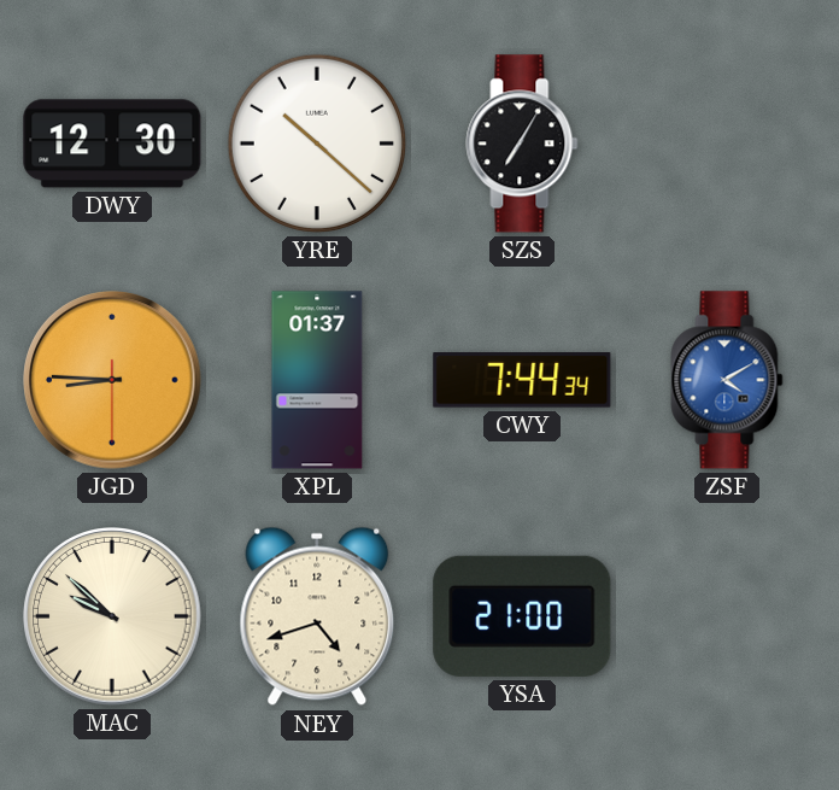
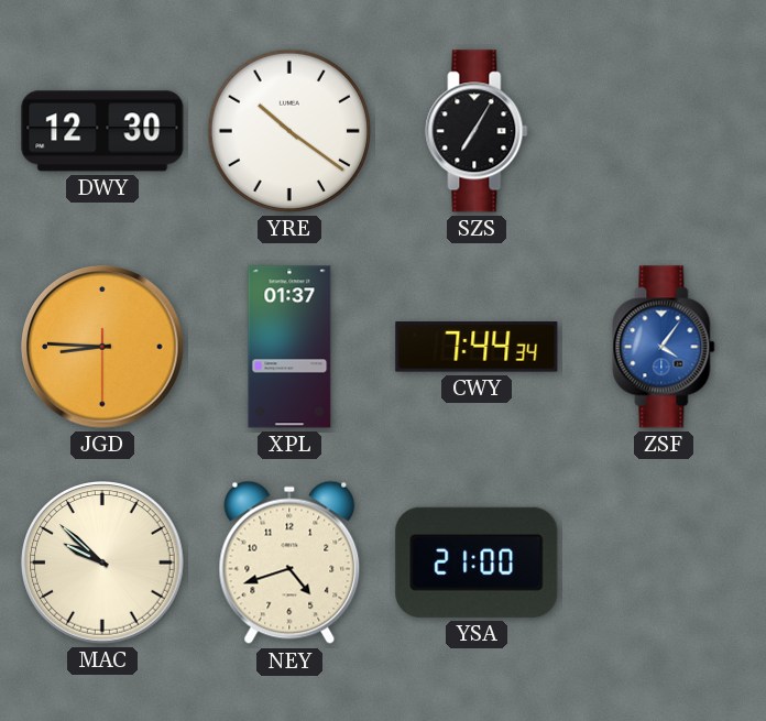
YRE: 10:22 -> 10:21
ZSF: 4:10 -> 4:06
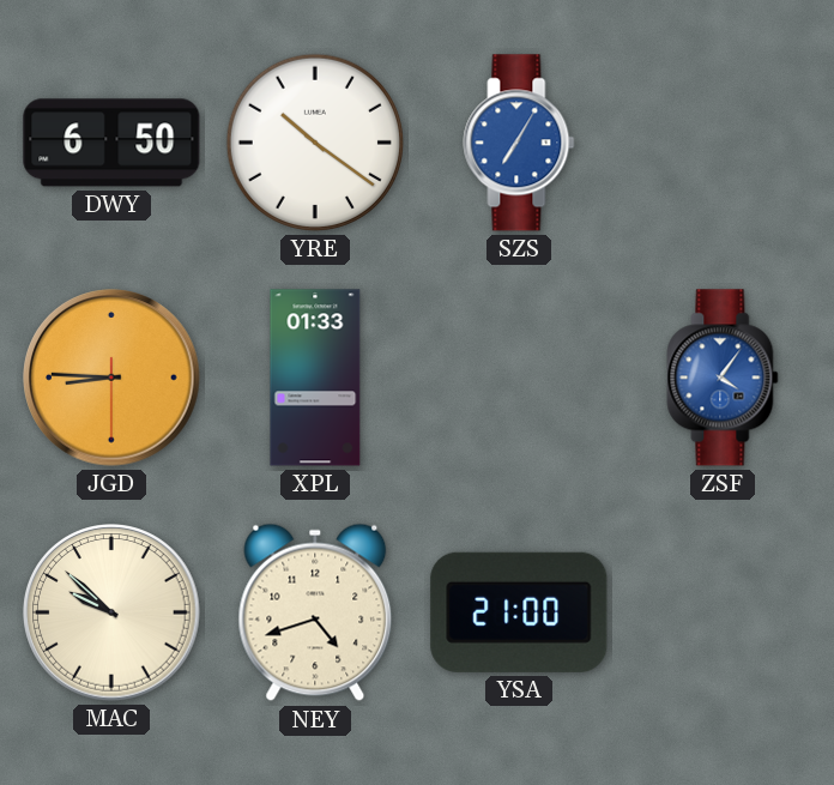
DWY: 12:30 -> 6:50
SZS dial: black -> blue
XPL: 01:37 -> 01:33
CWY: 7:44 -> none
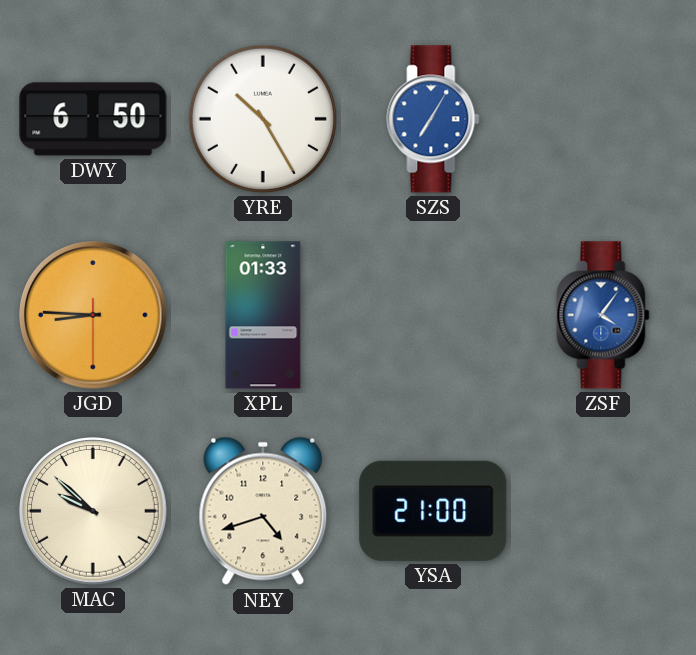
YRE: 10:21 -> 10:25
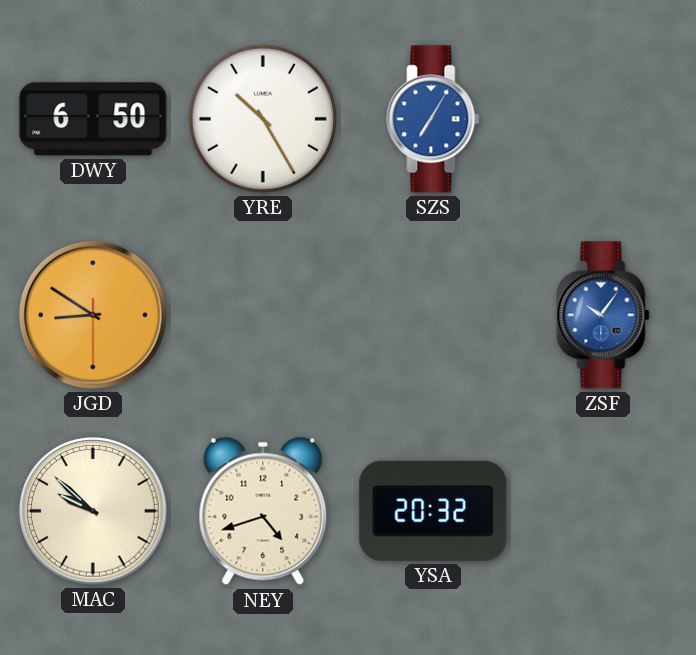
JGD: 8:45 -> 8:50
XPL: 01:33 -> none
ZSF: 4:06 -> 10:06
YSA: 21:00 -> 20:32
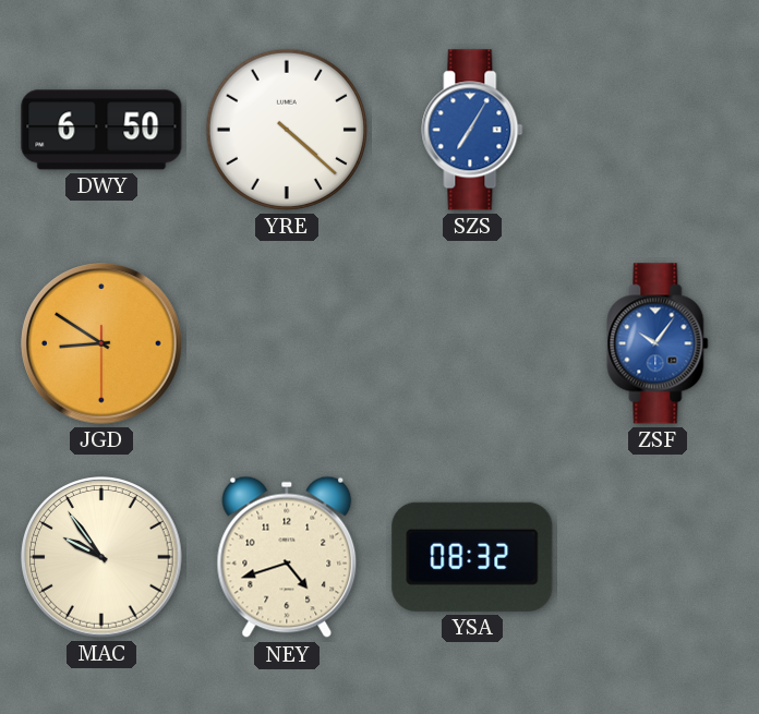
YRE: 10:25 -> 4:22
MAC: 9:52 -> 9:54
YSA: 20:32 -> 08:32
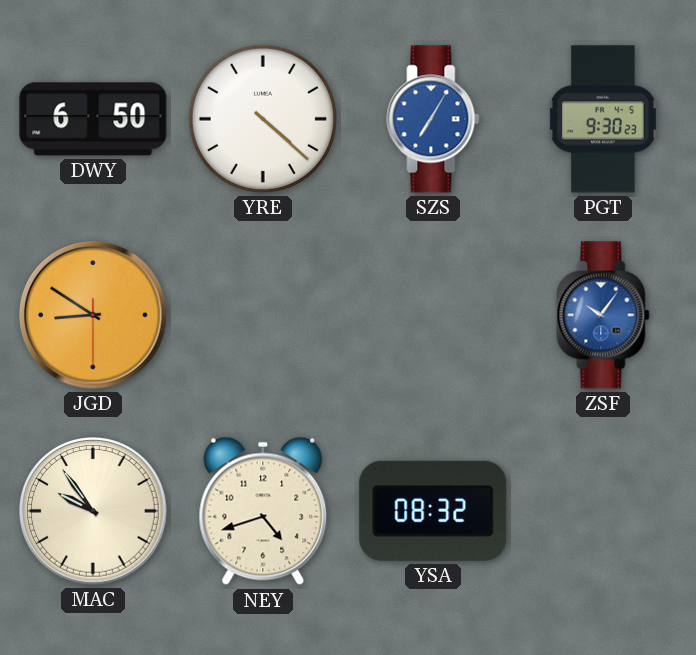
PGT: none -> 9:30
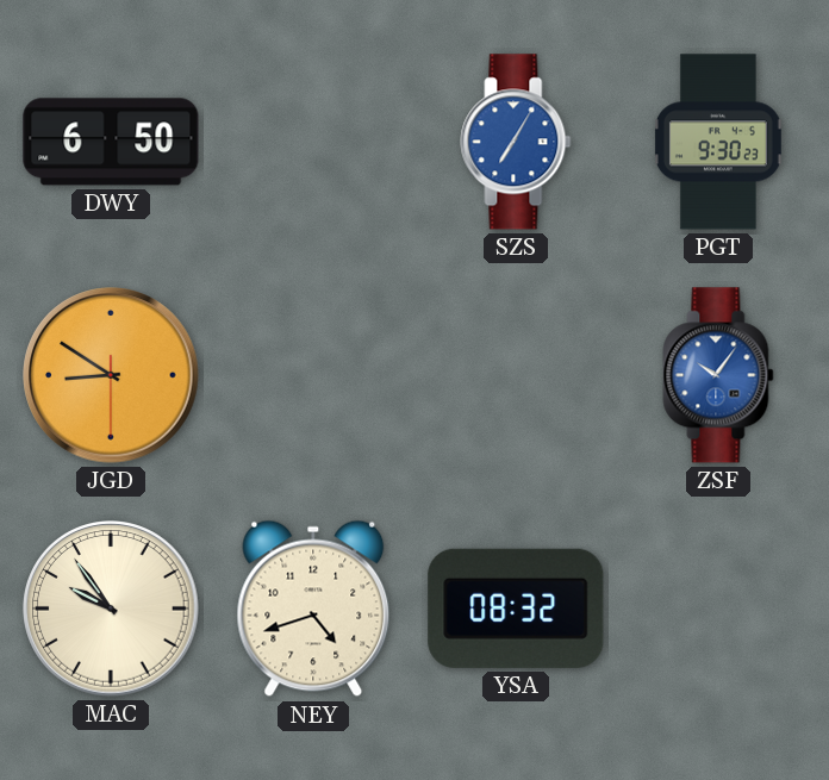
YRE: 4:22 -> none
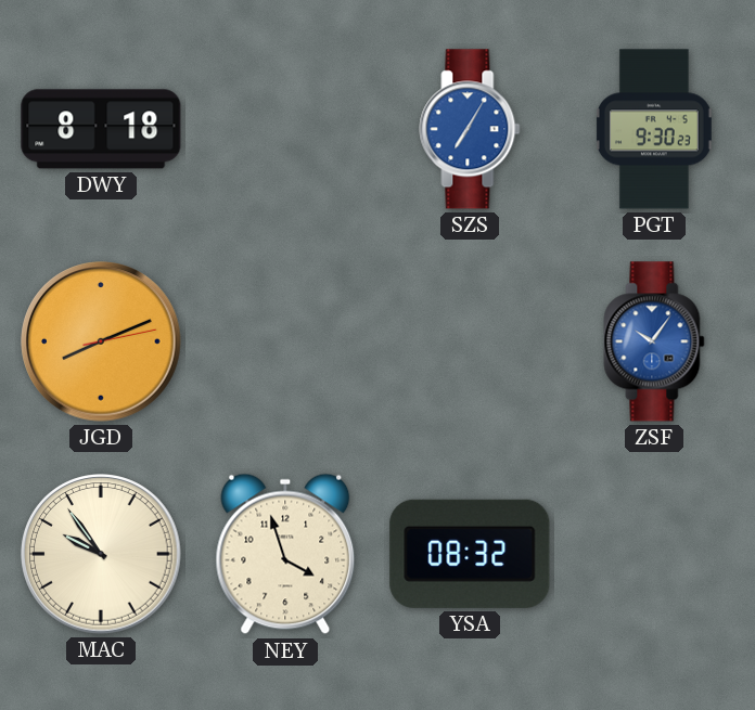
DWY: 6:50 -> 8:18
JGD: 8:50 -> 8:11
NEY: 4:42 -> 3:57
